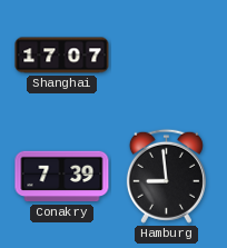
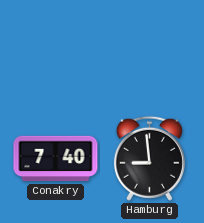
Shanghai: 17:07 -> none
Conakry: 7:39 -> 7:40
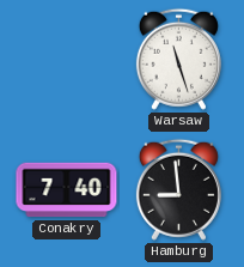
Warsaw: none -> 11:27
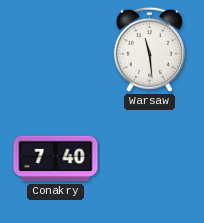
Warsaw: 11:27 -> 11:29
Hamburg: 8:59 -> none
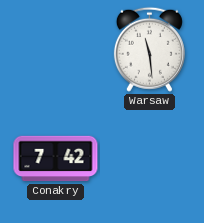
Conakry: 7:40 -> 7:42
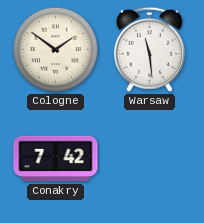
Cologne: none -> 1:51
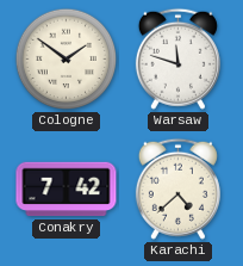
Warsaw: 11:29 -> 11:48
Karachi: none -> 4:38
